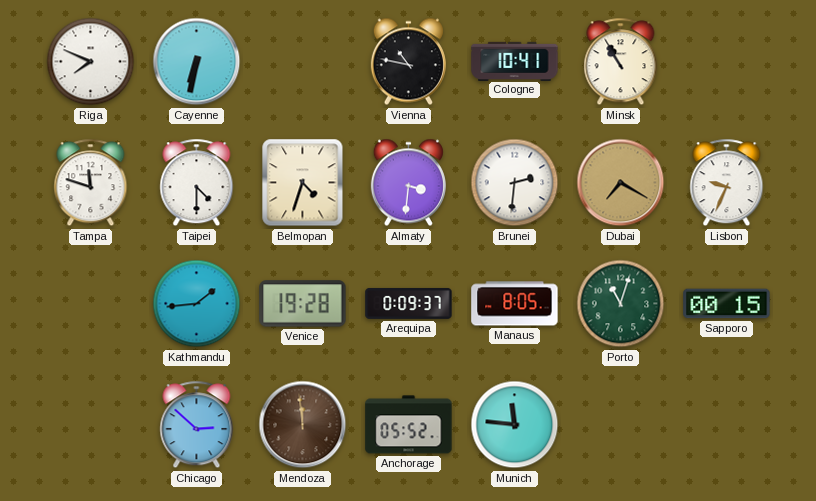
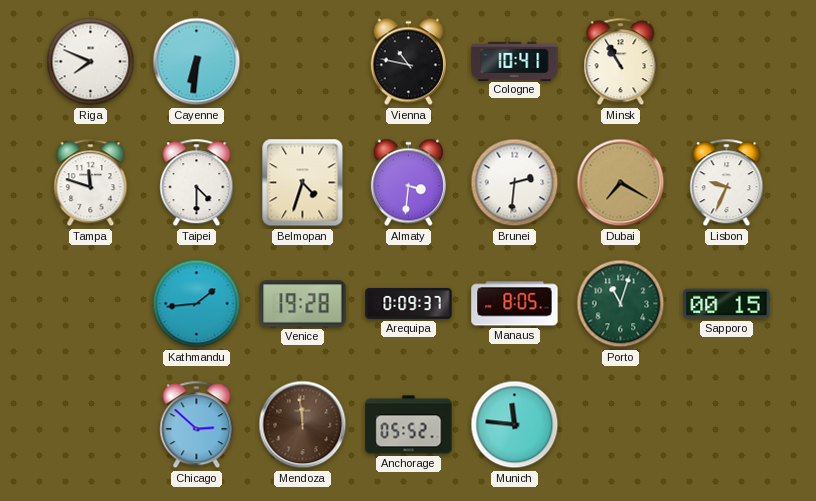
Cayenne: 6:32 -> 6:31
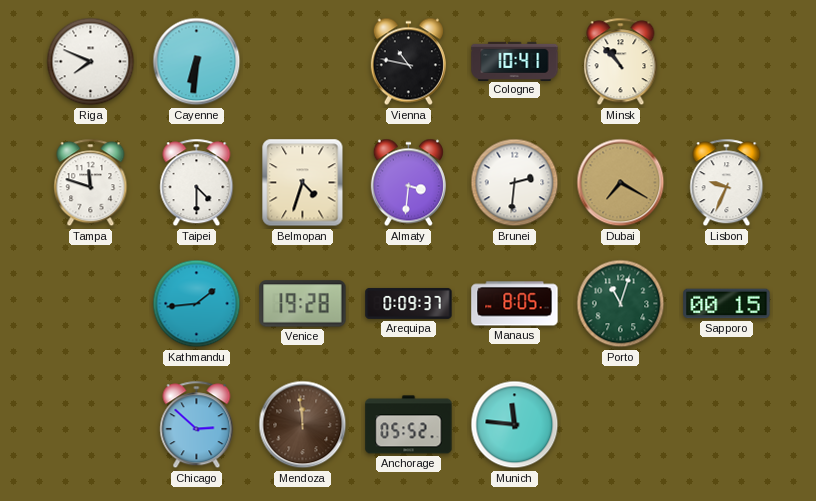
Minsk: 10:55 -> 10:53
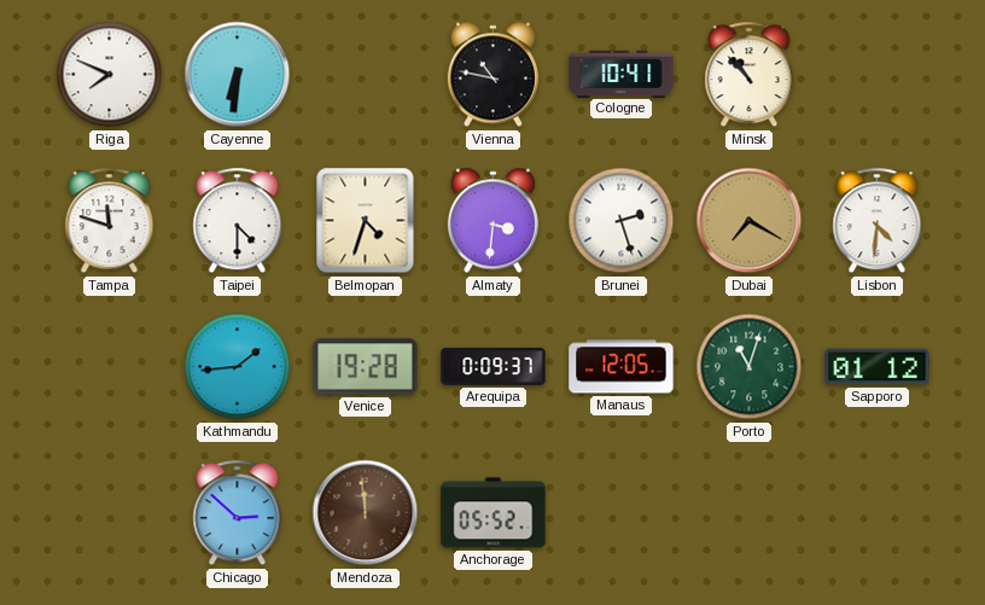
Brunei: 2:31 -> 2:27
Lisbon: 9:34 -> 4:31
Manaus: 8:05 -> 12:05
Sapporo: 00:15 -> 01:12
Munich: 11:46 -> none
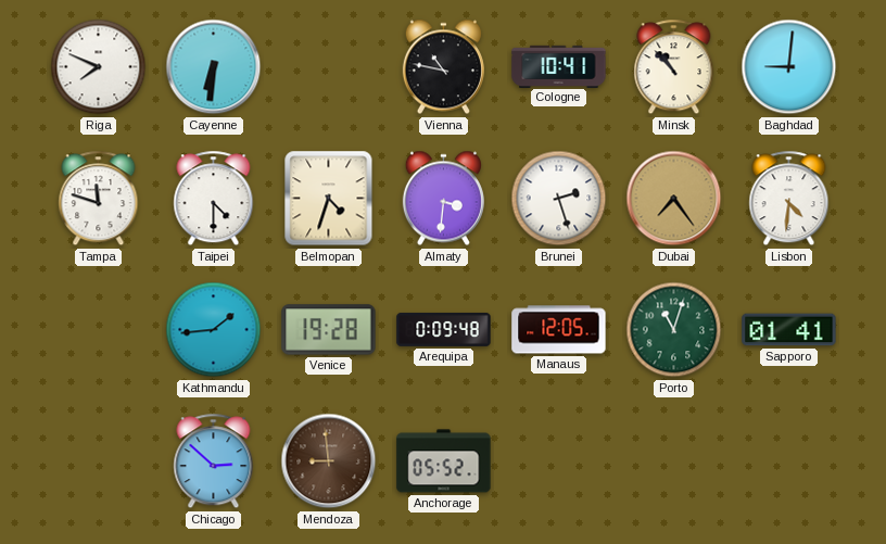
Baghdad: none -> 9:01
Dubai: 7:20 -> 7:24
Arequipa: 0:09:37 -> 0:09:48
Sapporo: 01:12 -> 01:41
Mendoza: 11:59 -> 8:59
